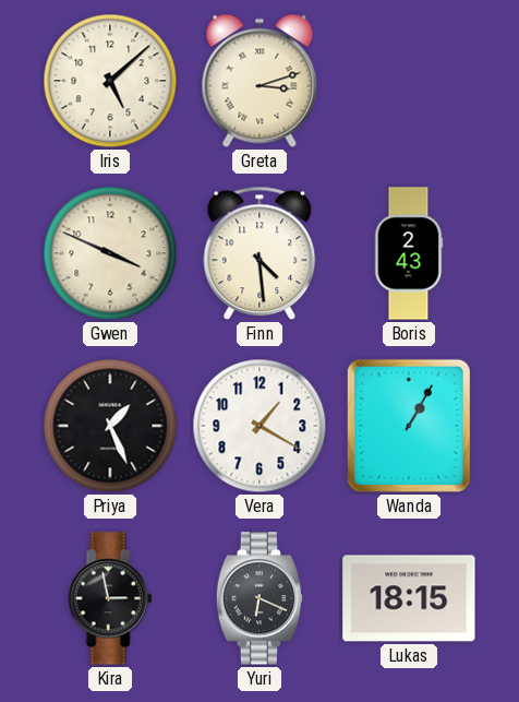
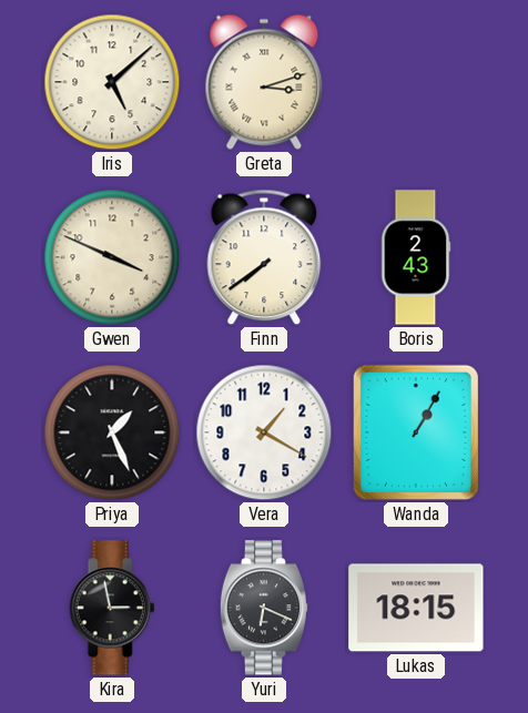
Finn: 4:29 -> 7:39
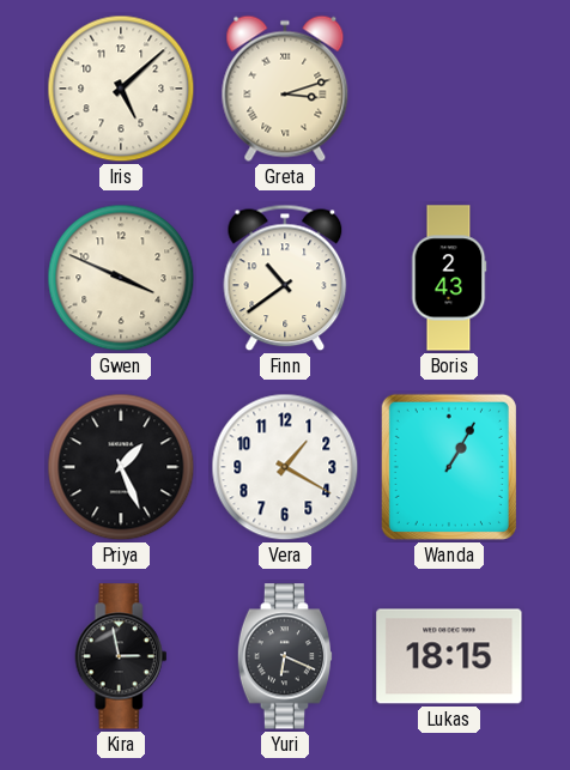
Finn: 7:39 -> 10:39
